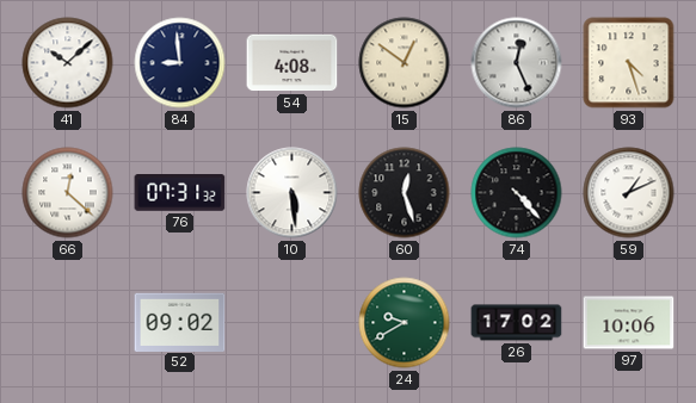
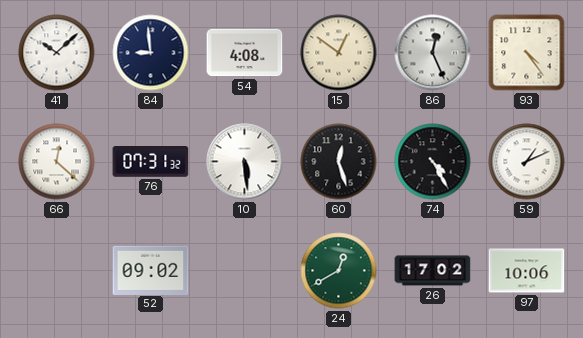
93: 4:27 -> 4:24
74: 4:23 -> 4:25
24: 9:40 -> 12:40
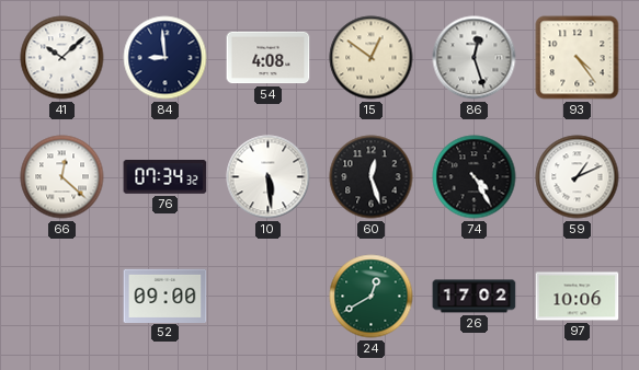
86: 12:26 -> 12:27
76: 07:31 -> 07:34
52: 09:02 -> 09:00
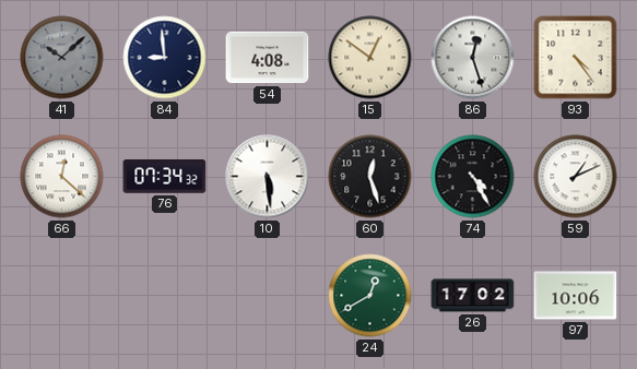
41 dial: white -> grey
52: 09:00 -> none
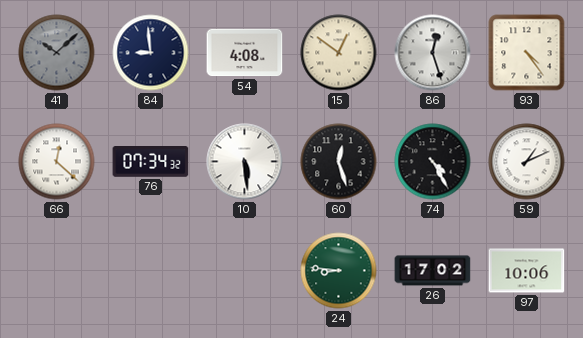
24: 12:40 -> 8:46
